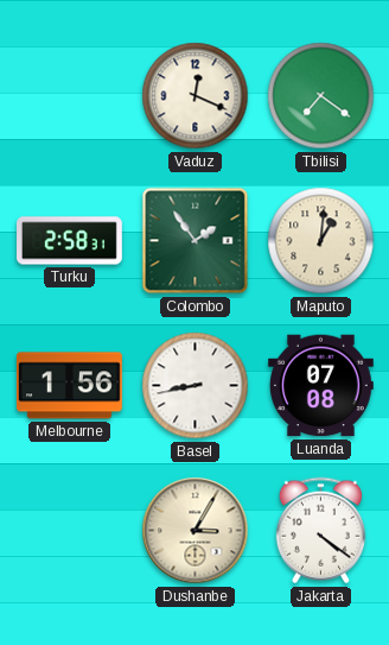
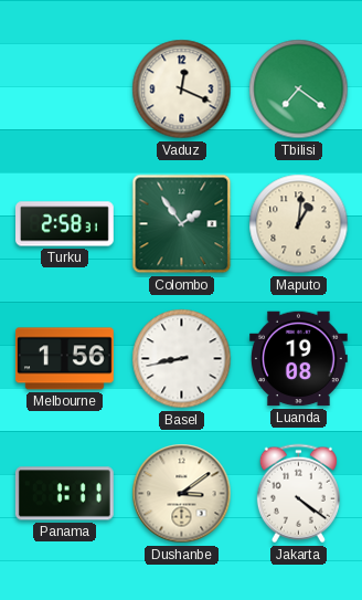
Luanda: 07:08 -> 19:08
Panama: none -> 1:11
Dushanbe: 3:05 -> 3:09
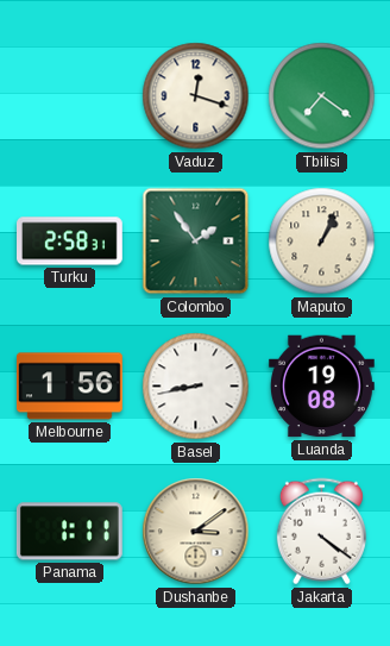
Vaduz: 12:19 -> 12:18
Maputo: 1:01 -> 1:04
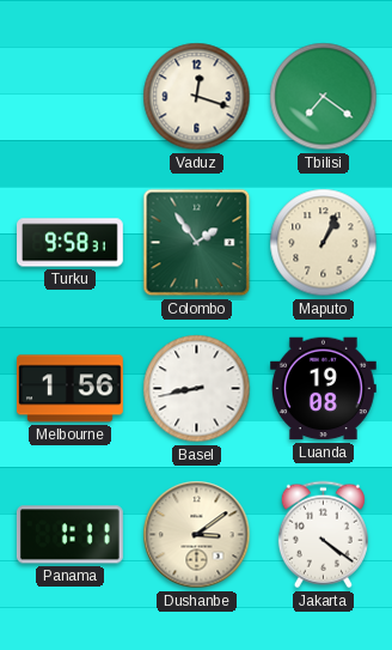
Turku: 2:58 -> 9:58
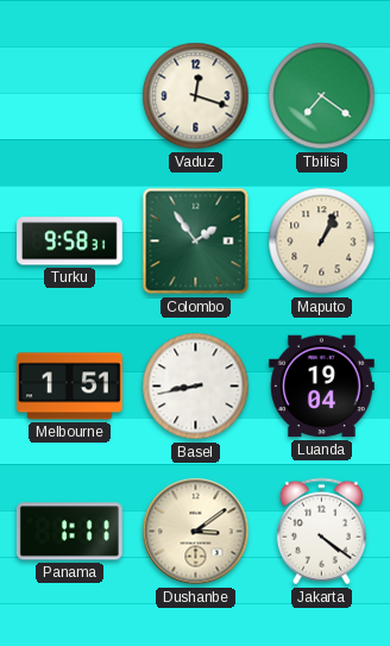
Melbourne: 1:56 -> 1:51
Luanda: 19:08 -> 19:04
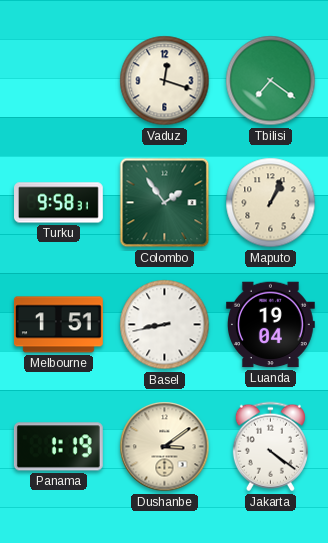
Panama: 1:11 -> 1:19
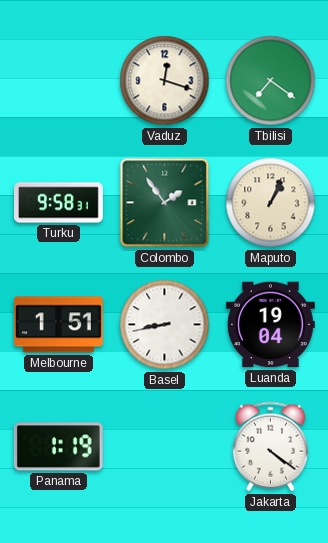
Dushanbe: 3:09 -> none
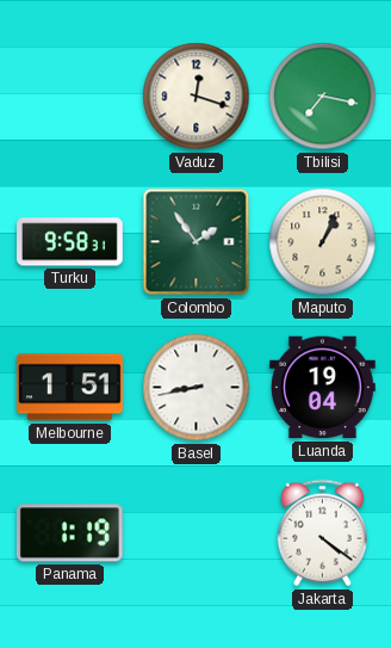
Tbilisi: 7:21 -> 7:17
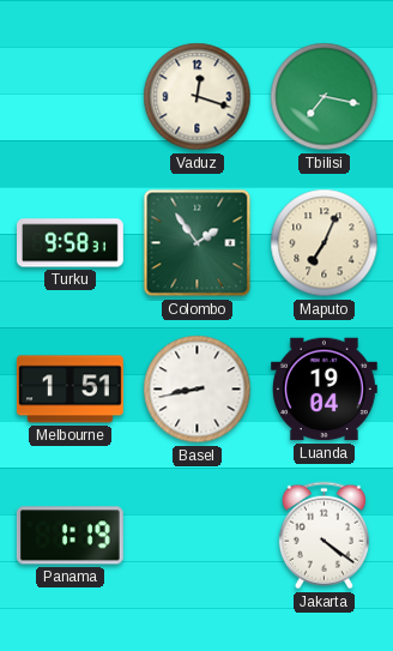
Maputo: 1:04 -> 7:04
